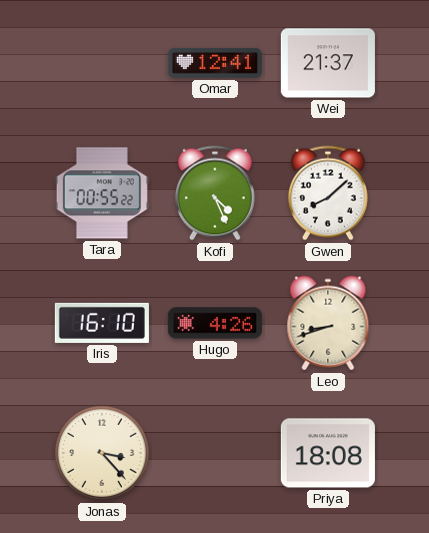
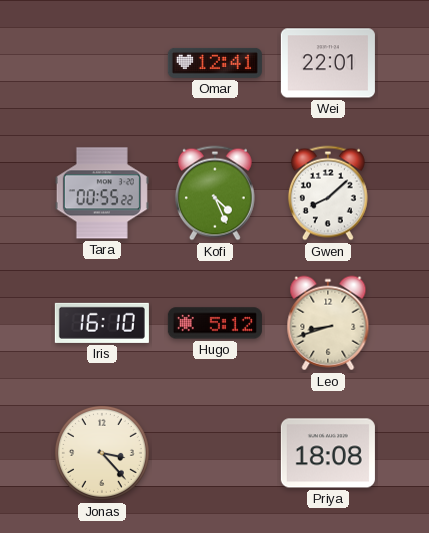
Wei: 21:37 -> 22:01
Hugo: 4:26 -> 5:12
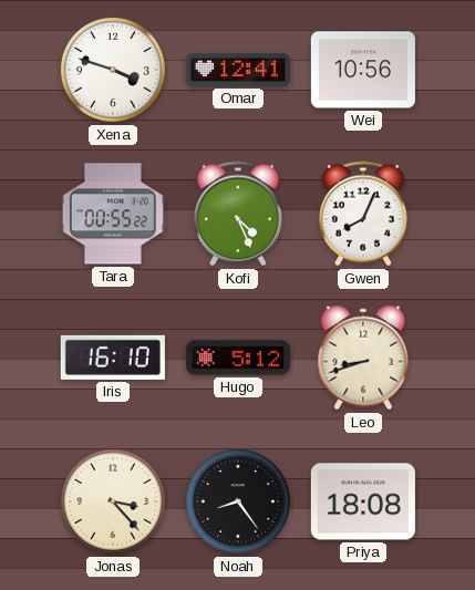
Xena: none -> 3:48
Wei: 22:01 -> 10:56
Gwen: 8:08 -> 8:04
Noah: none -> 8:24
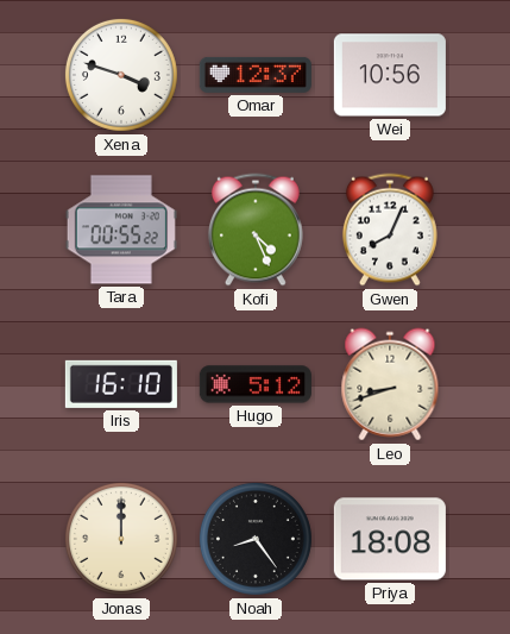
Omar: 12:41 -> 12:37
Jonas: 3:23 -> 12:00
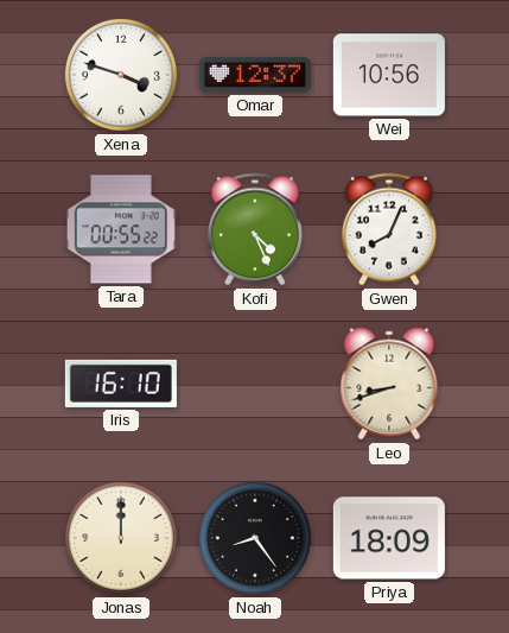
Hugo: 5:12 -> none
Priya: 18:08 -> 18:09
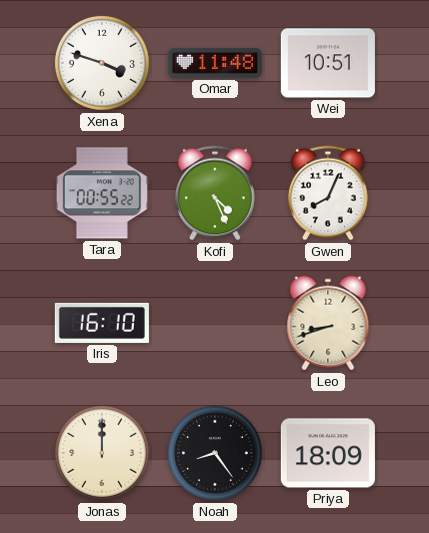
Omar: 12:37 -> 11:48
Wei: 10:56 -> 10:51
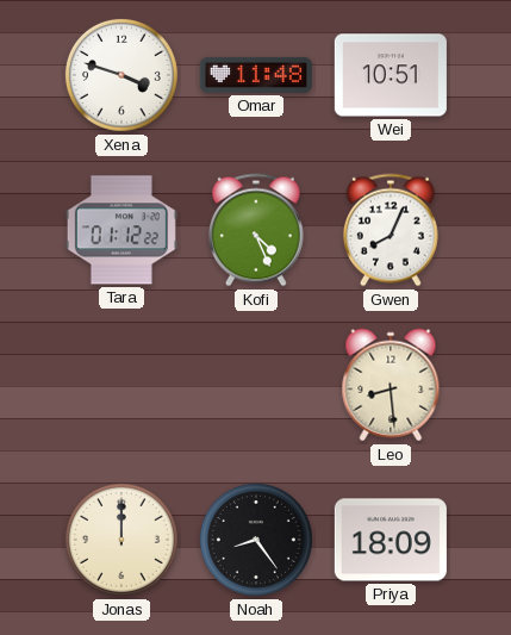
Tara: 00:55 -> 01:12
Iris: 16:10 -> none
Leo: 8:42 -> 8:29
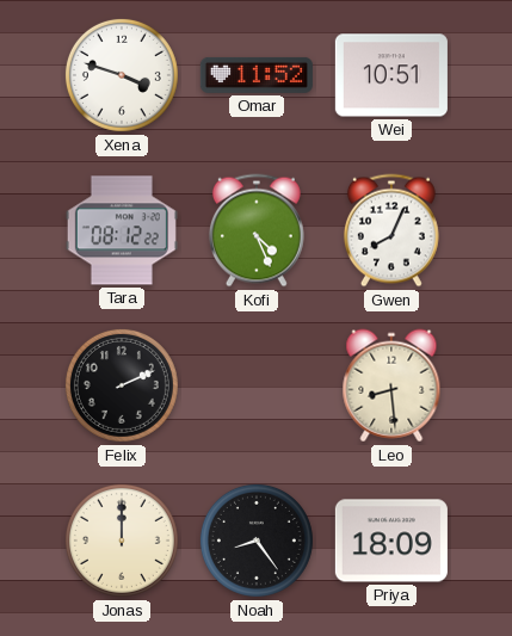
Omar: 11:48 -> 11:52
Tara: 01:12 -> 08:12
Felix: none -> 2:11
